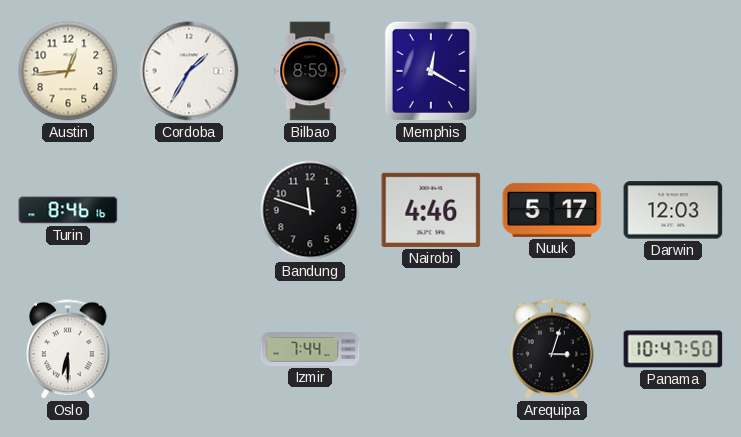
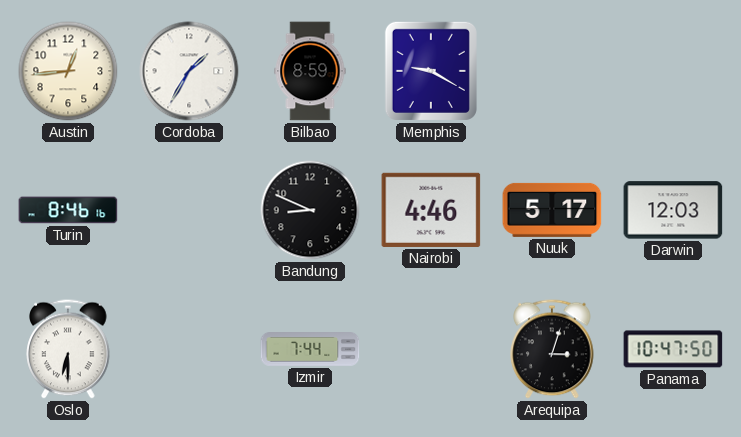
Memphis: 12:20 -> 9:20
Bandung: 11:48 -> 8:49
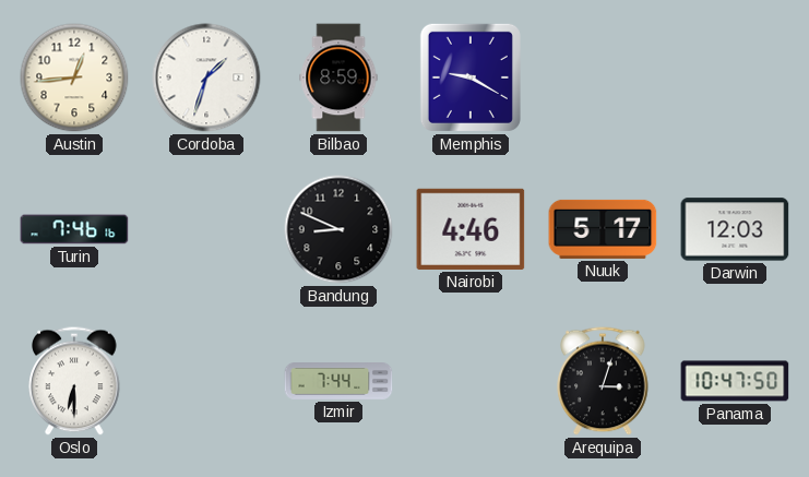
Cordoba: 1:35 -> 1:33
Turin: 8:46 -> 7:46
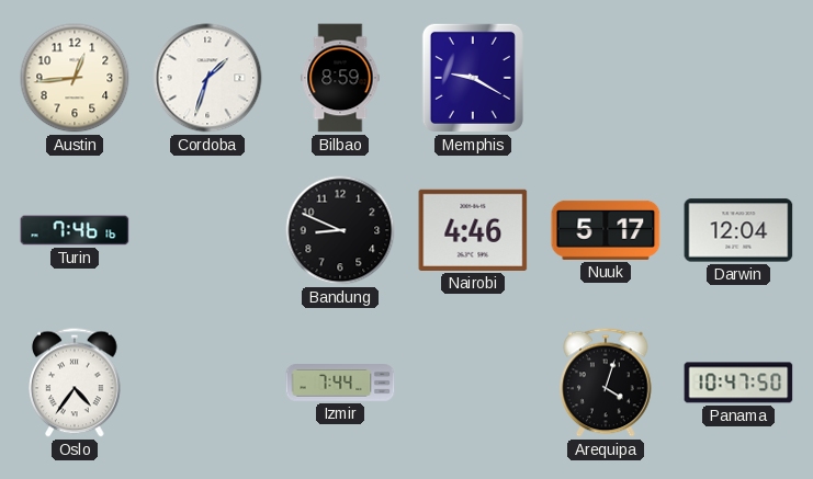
Darwin: 12:03 -> 12:04
Oslo: 6:30 -> 4:36
Arequipa: 3:03 -> 4:03
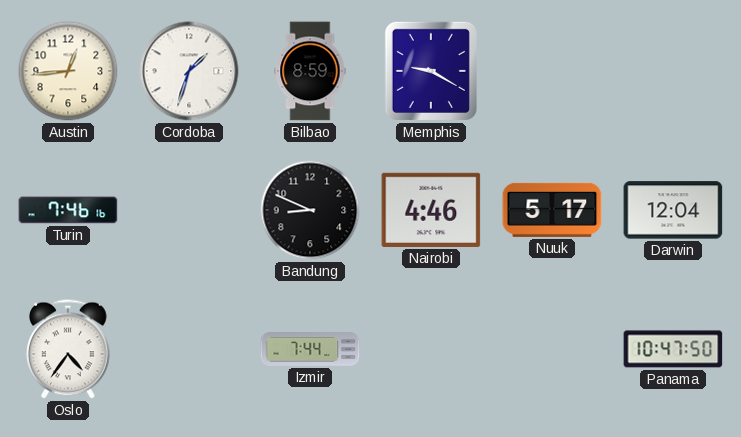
Arequipa: 4:03 -> none
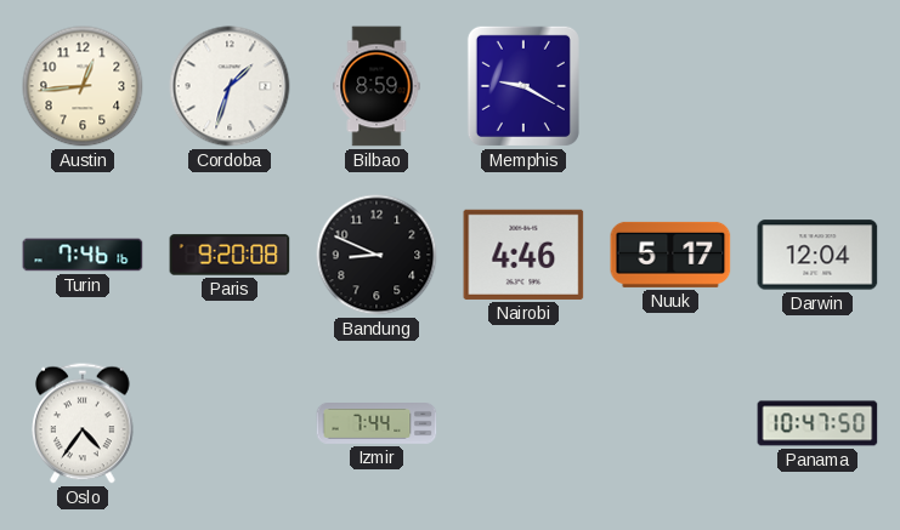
Paris: none -> 9:20
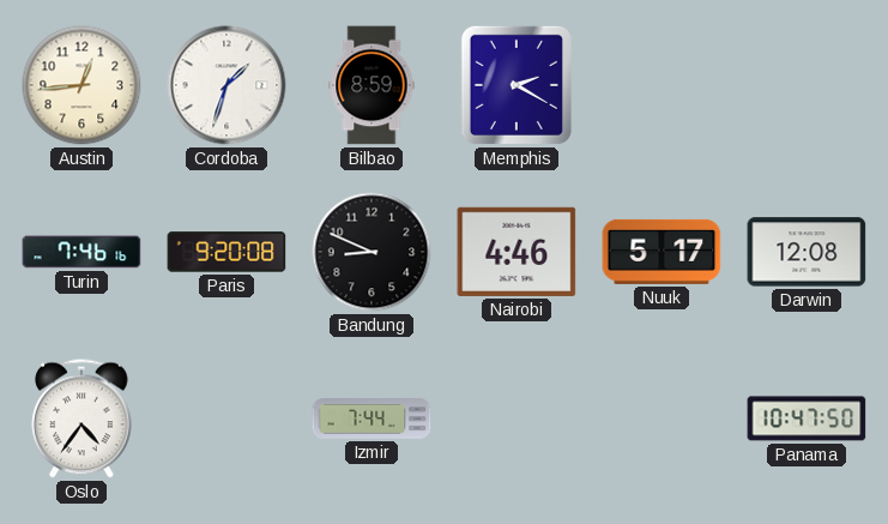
Memphis: 9:20 -> 2:20
Darwin: 12:04 -> 12:08
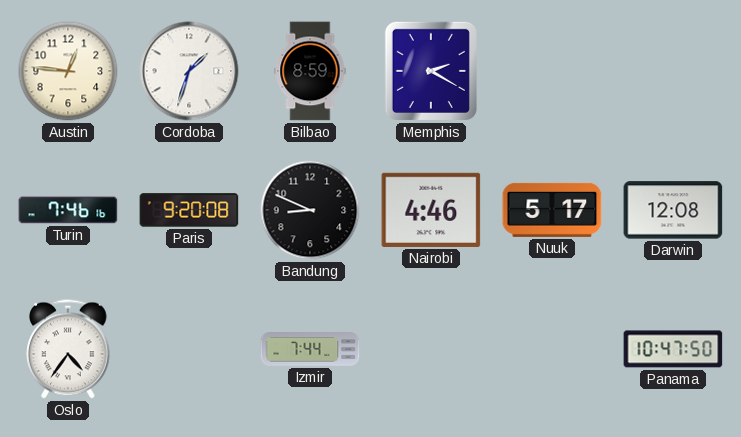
Austin: 12:44 -> 12:46
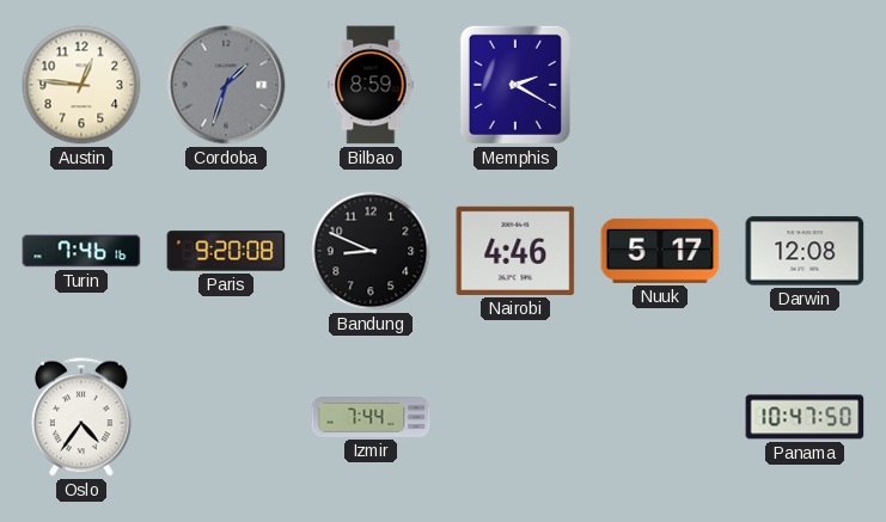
Cordoba dial: white -> grey
